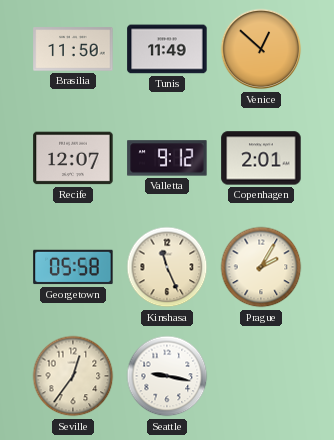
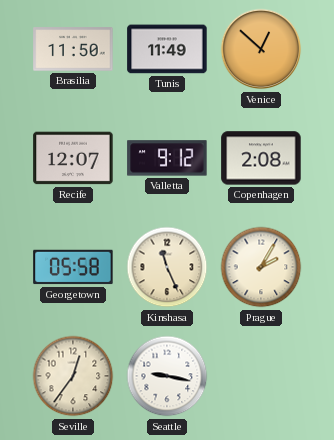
Copenhagen: 2:01 -> 2:08
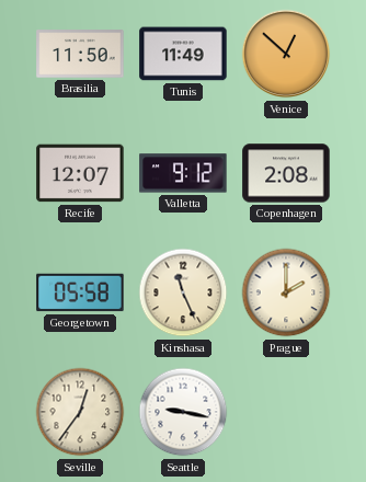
Prague: 2:05 -> 2:00
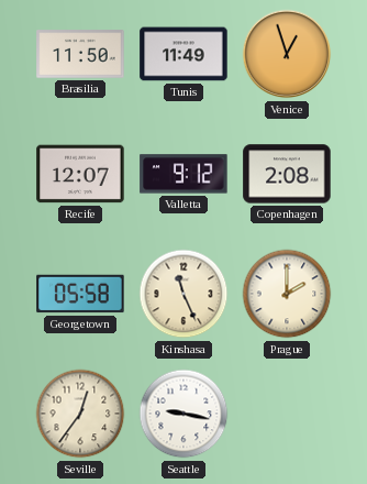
Venice: 12:52 -> 12:57
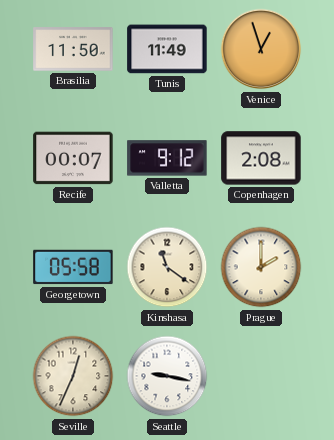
Recife: 12:07 -> 00:07
Kinshasa: 11:26 -> 11:21
Seville: 12:36 -> 12:34
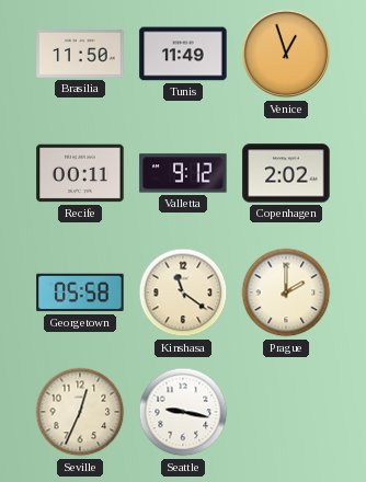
Recife: 00:07 -> 00:11
Copenhagen: 2:08 -> 2:02
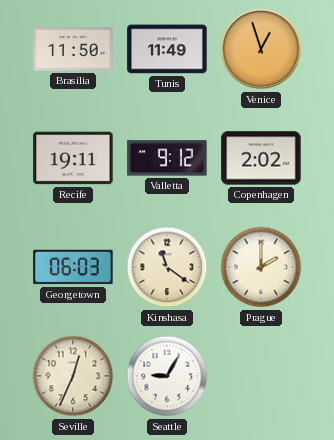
Recife: 00:11 -> 19:11
Georgetown: 05:58 -> 06:03
Seattle: 9:17 -> 9:05
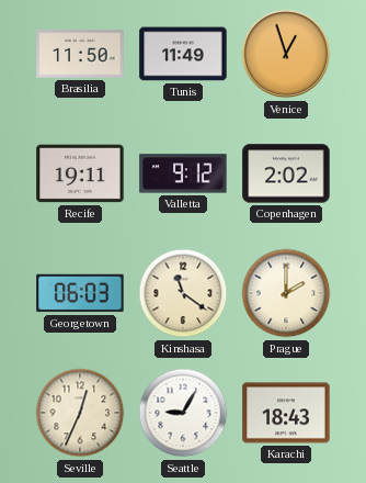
Karachi: none -> 18:43
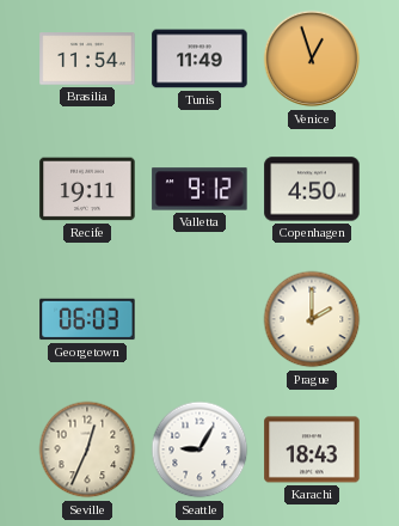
Brasilia: 11:50 -> 11:54
Copenhagen: 2:02 -> 4:50
Kinshasa: 11:21 -> none
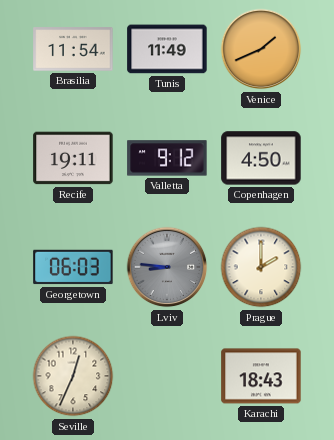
Venice: 12:57 -> 1:41
Lviv: none -> 8:46
Seattle: 9:05 -> none
